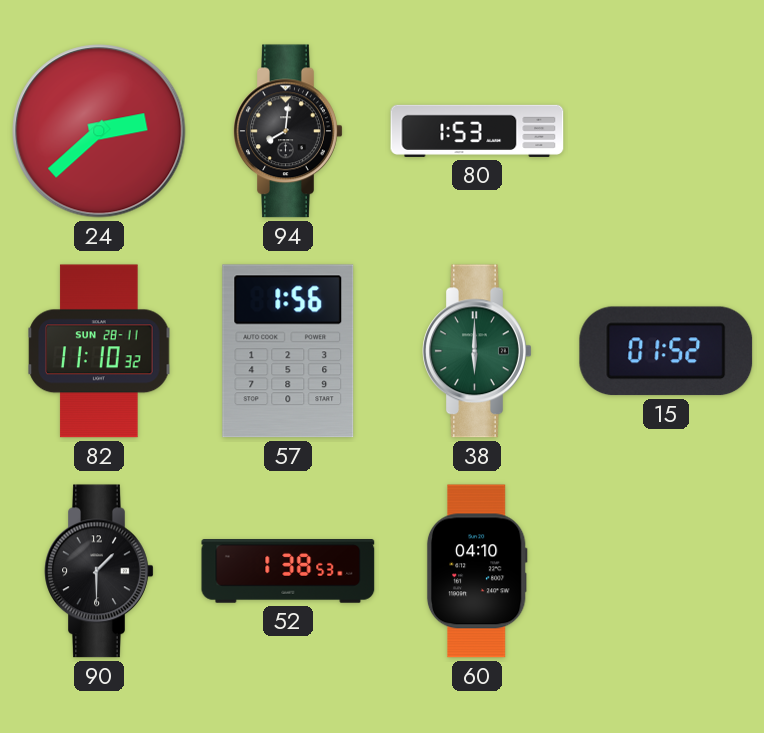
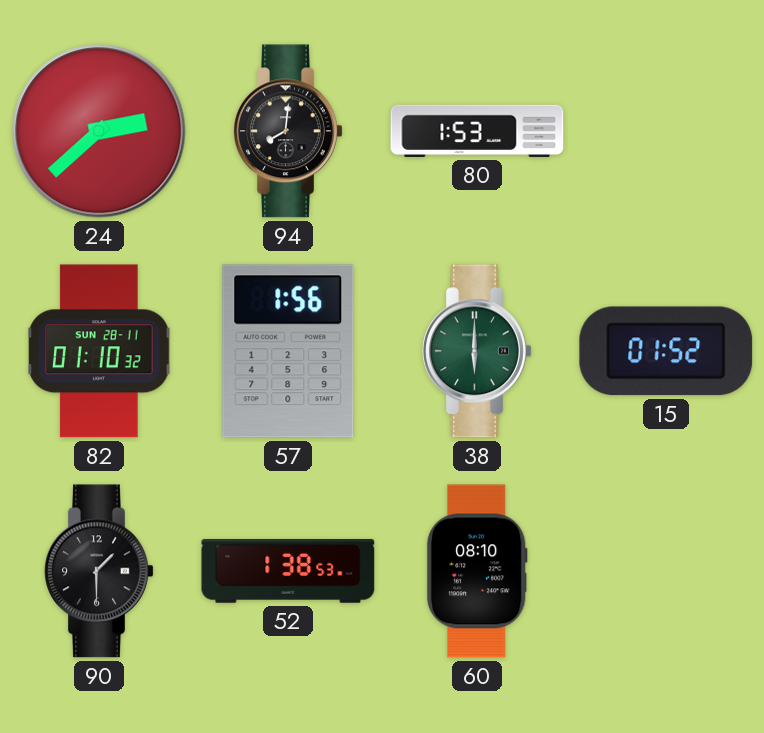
82: 11:10 -> 01:10
60: 04:10 -> 08:10
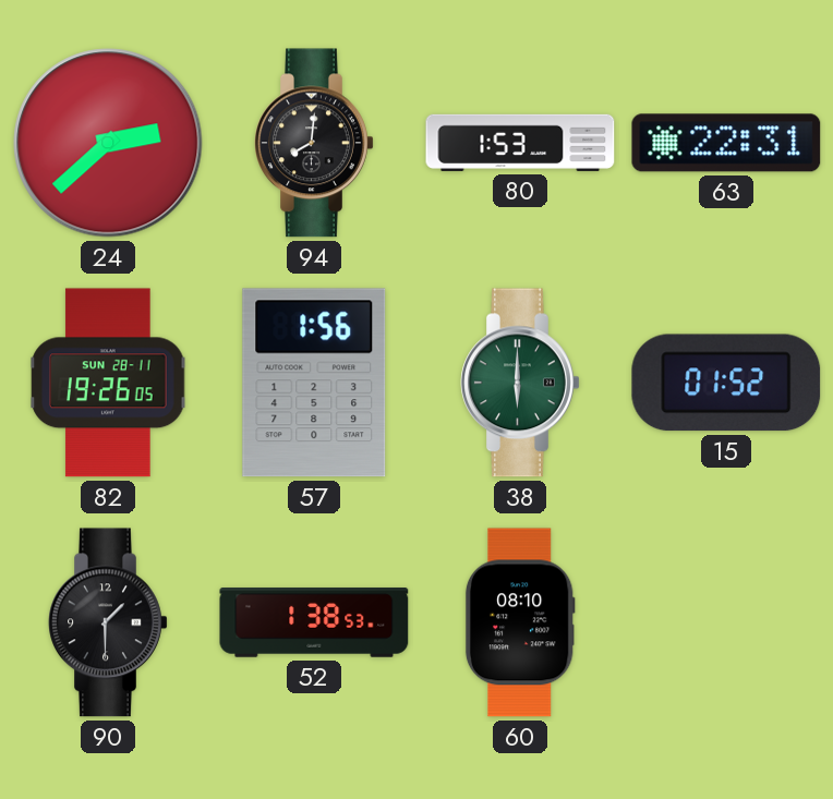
63: none -> 22:31
82: 01:10 -> 19:26
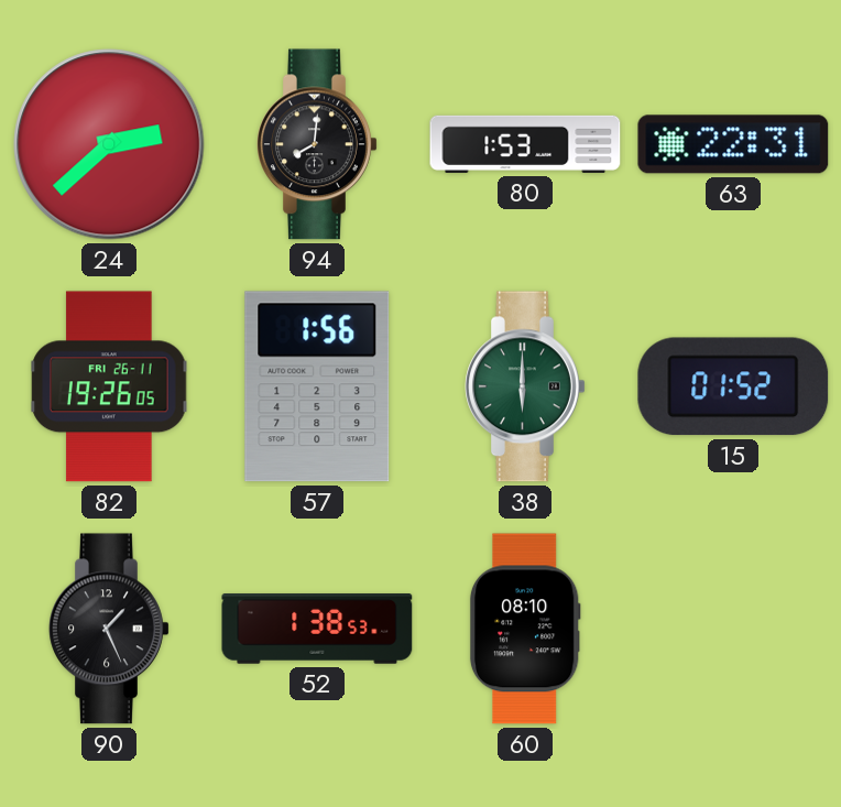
82 date: SUN 28-11 -> FRI 26-11
90: 1:30 -> 1:26
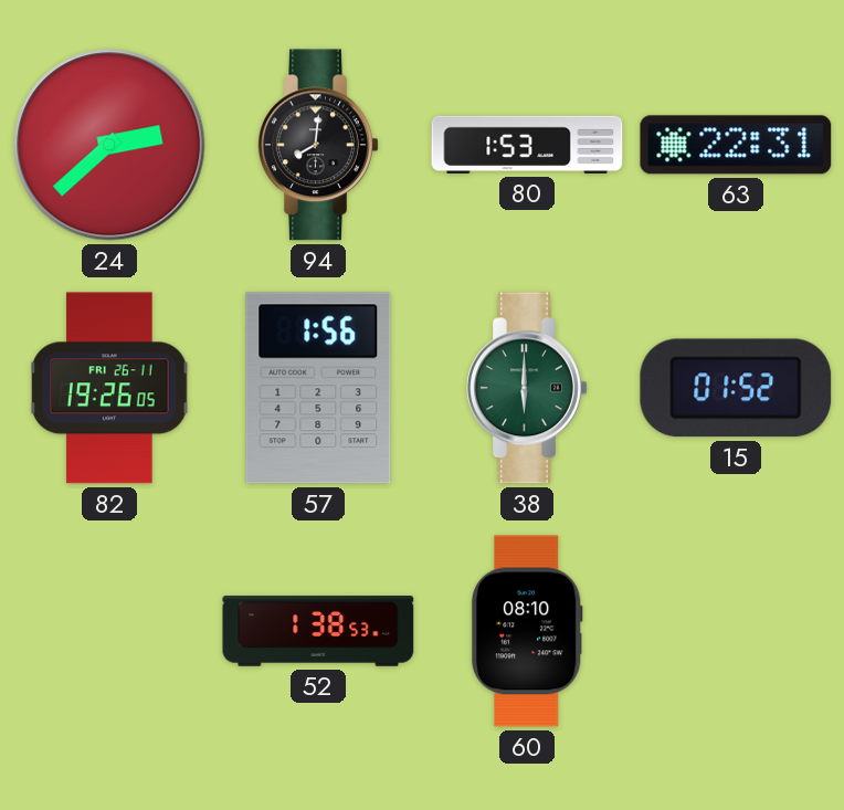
90: 1:26 -> none
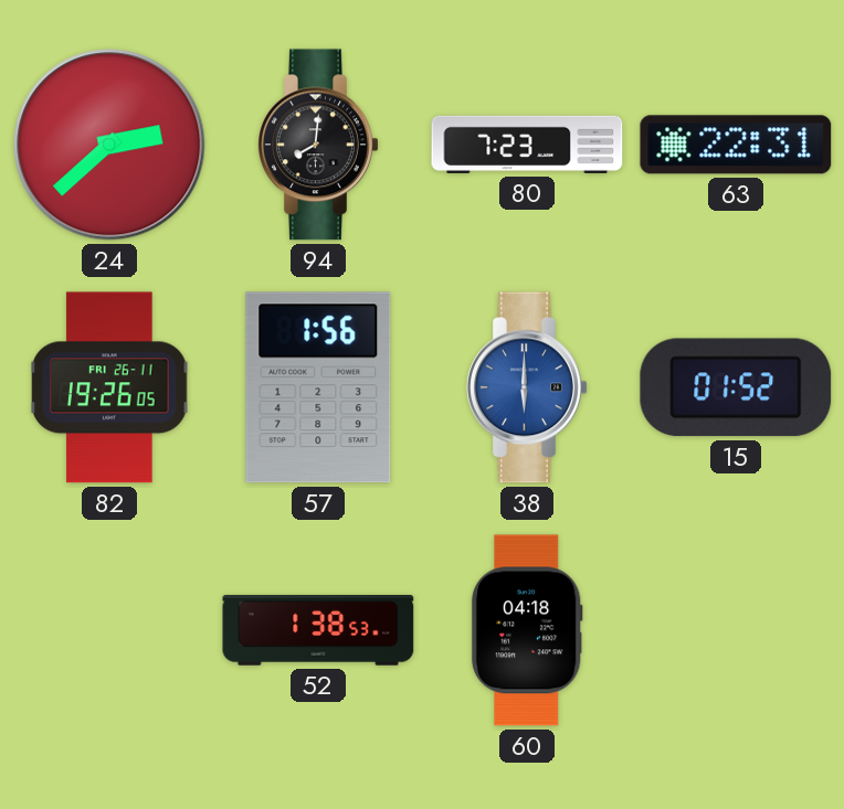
80: 1:53 -> 7:23
38 dial: green -> blue
60: 08:10 -> 04:18
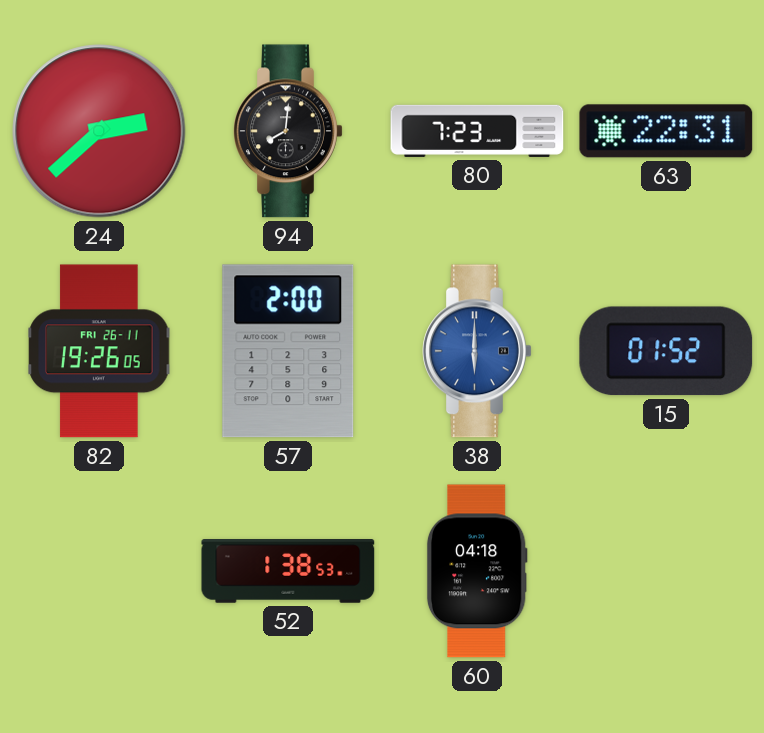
57: 1:56 -> 2:00
